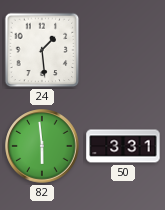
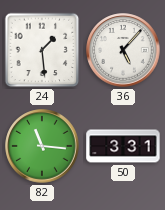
36: none -> 5:07
82: 5:59 -> 11:16
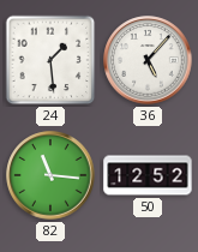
50: 3:31 -> 12:52
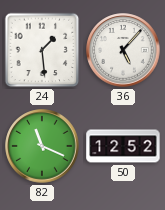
82: 11:16 -> 11:19
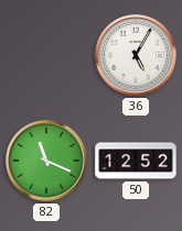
24: 1:29 -> none
36: 5:07 -> 5:05
